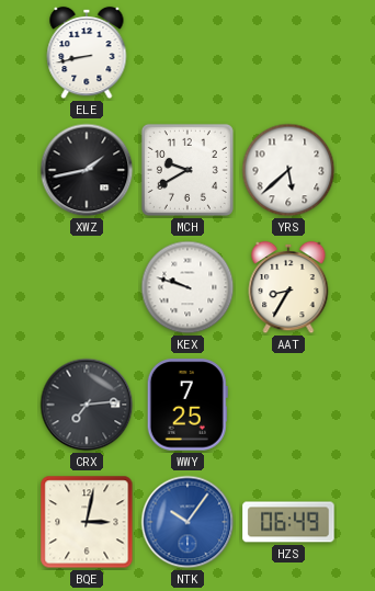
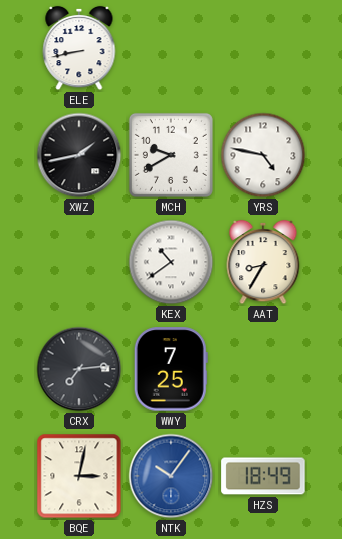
YRS: 5:38 -> 4:47
KEX: 9:48 -> 10:39
HZS: 06:49 -> 18:49
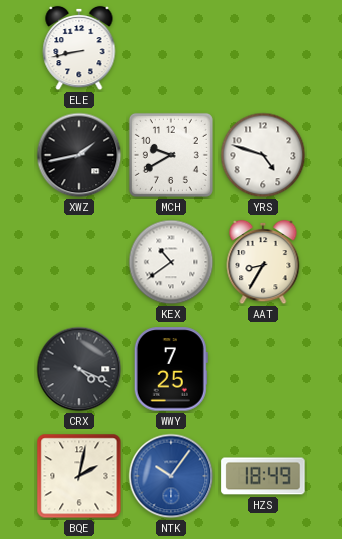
YRS: 4:47 -> 4:48
CRX: 7:14 -> 4:19
BQE: 3:02 -> 2:02
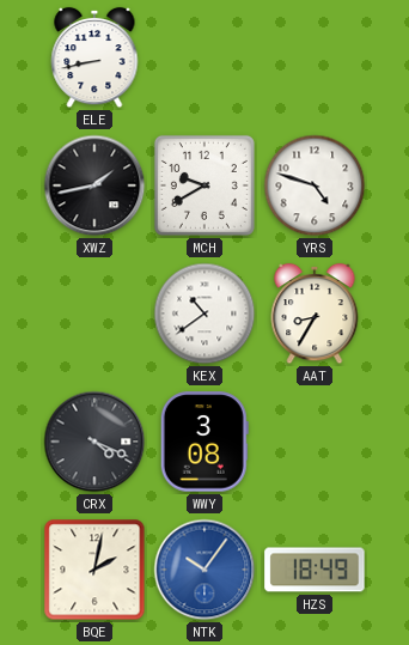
WWY: 7:25 -> 3:08
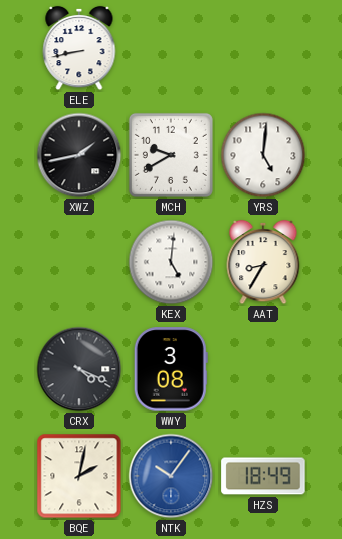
YRS: 4:48 -> 5:01
KEX: 10:39 -> 5:01
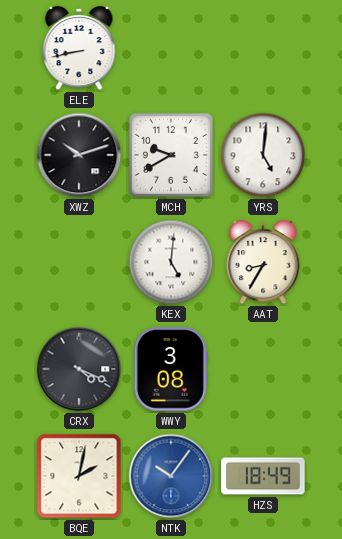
XWZ: 1:43 -> 10:12
